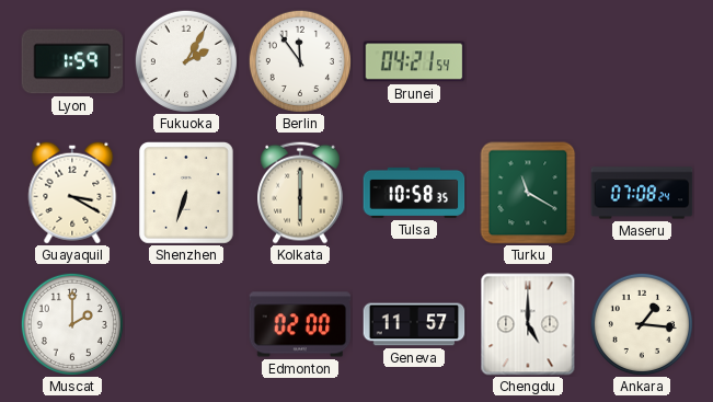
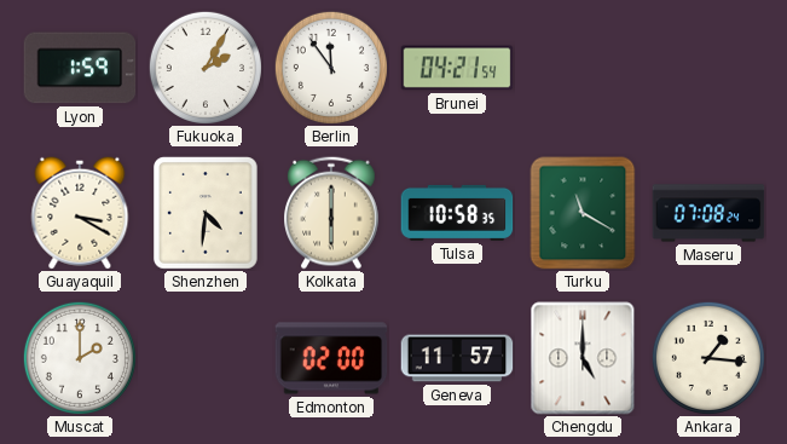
Shenzhen: 6:33 -> 4:31
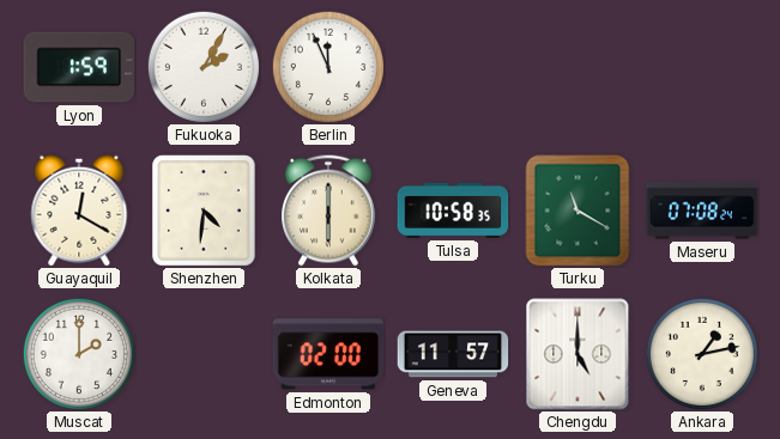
Berlin: 11:54 -> 11:56
Brunei: 04:21 -> none
Guayaquil: 3:20 -> 12:20
Ankara: 1:16 -> 1:13
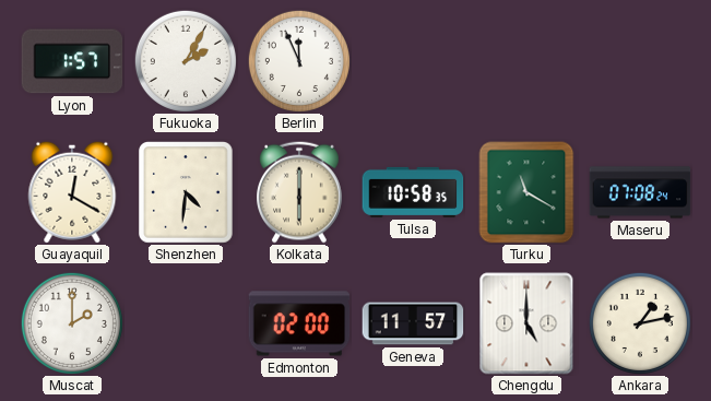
Lyon: 1:59 -> 1:57
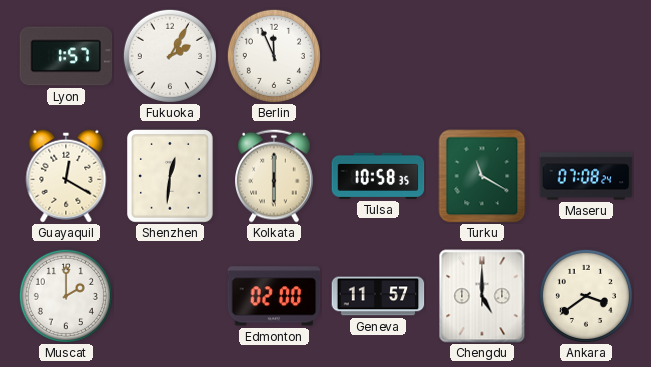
Shenzhen: 4:31 -> 12:31
Ankara: 1:13 -> 3:39
